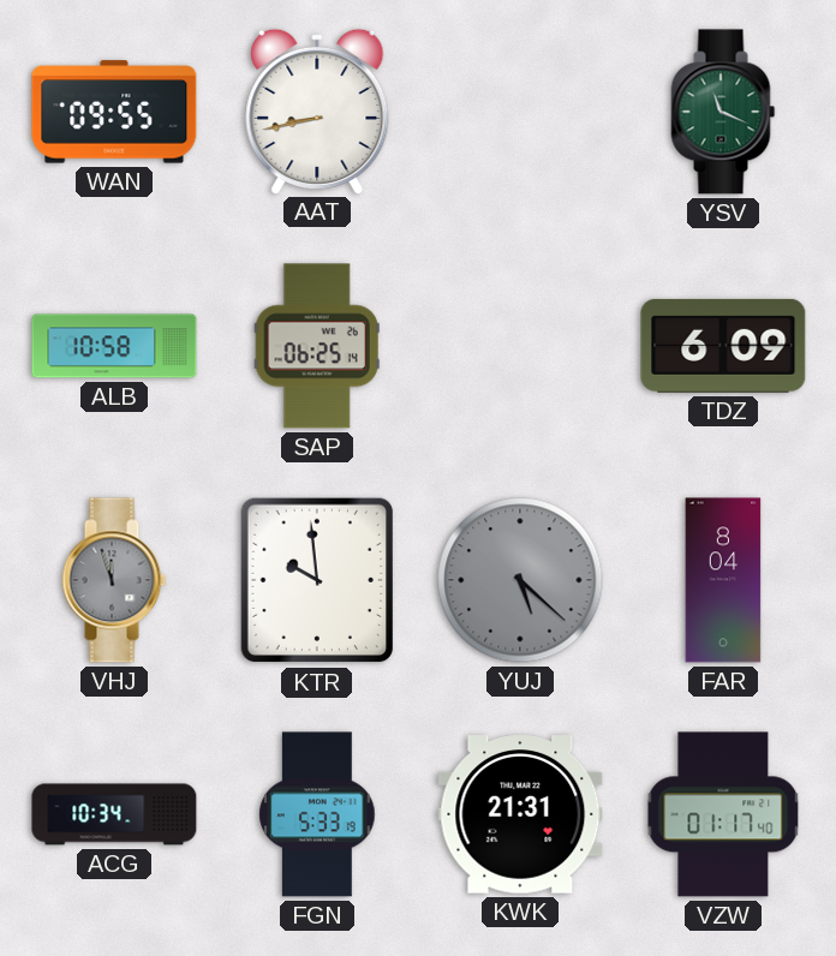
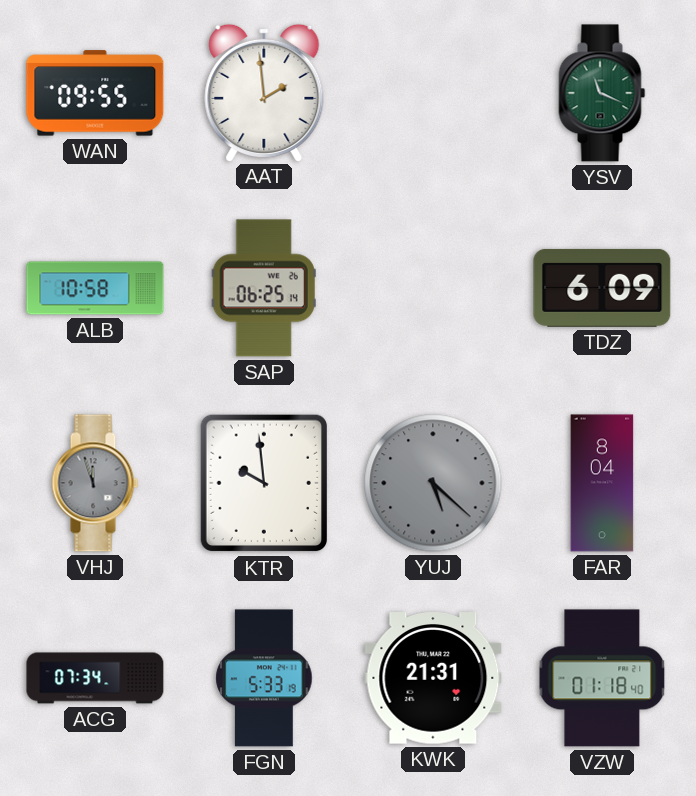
AAT: 8:43 -> 1:59
ACG: 10:34 -> 07:34
VZW: 01:17 -> 01:18
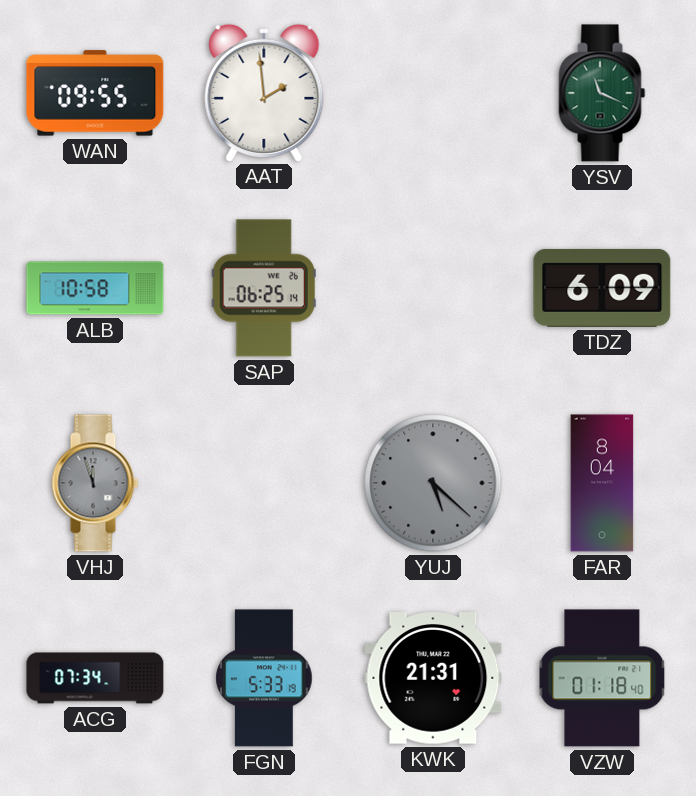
KTR: 9:59 -> none
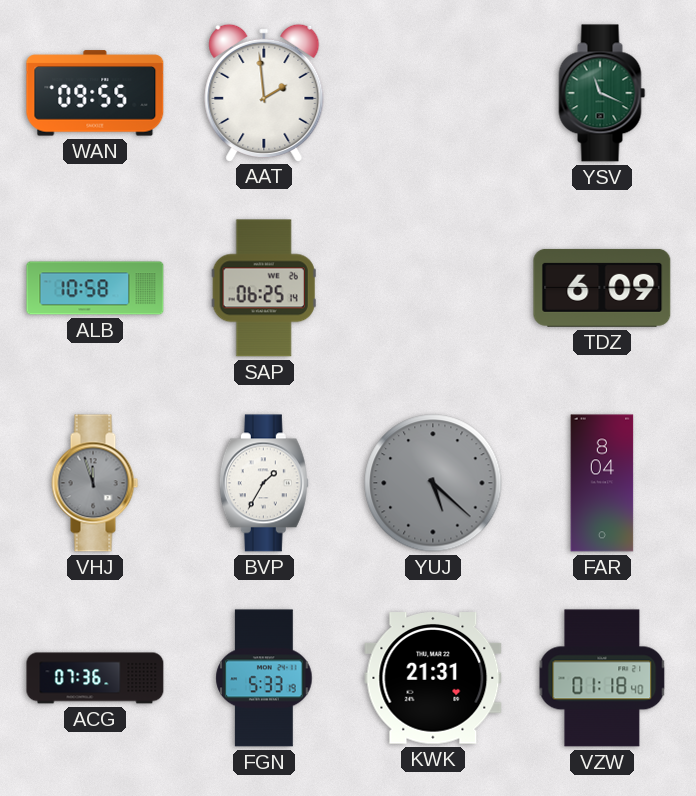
BVP: none -> 1:35
ACG: 07:34 -> 07:36
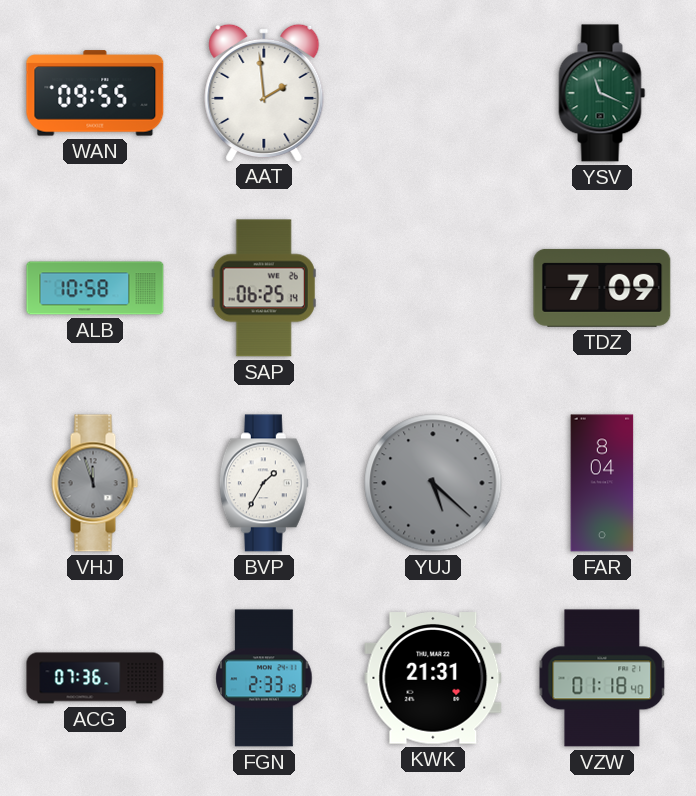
TDZ: 6:09 -> 7:09
FGN: 5:33 -> 2:33
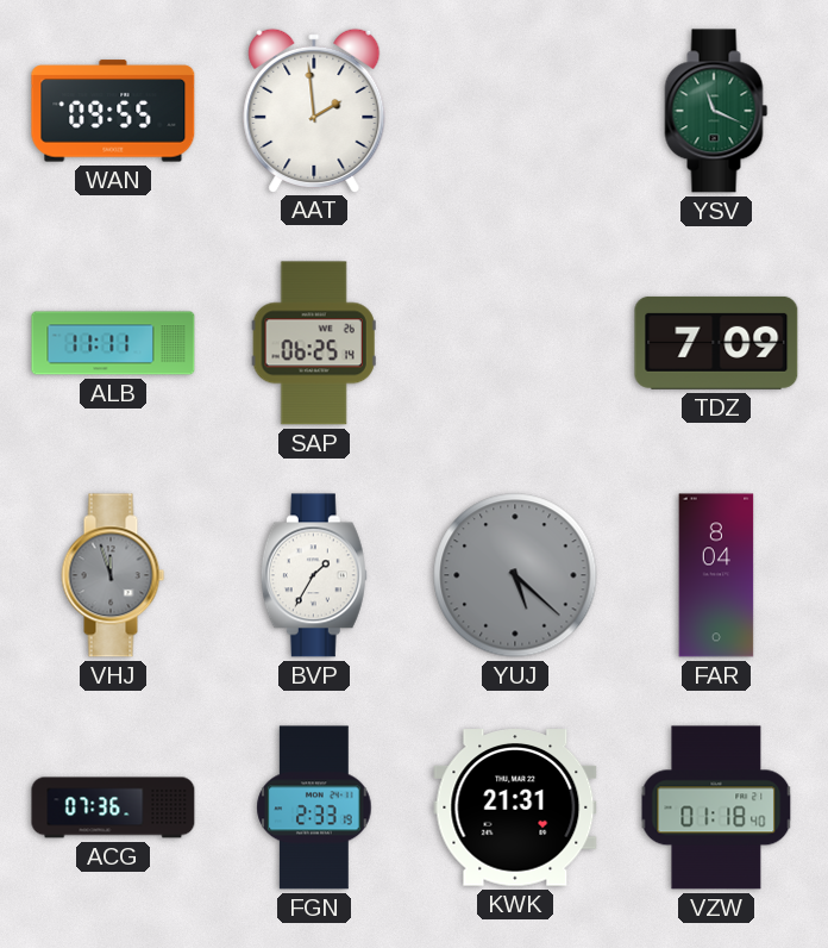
ALB: 10:58 -> 11:11
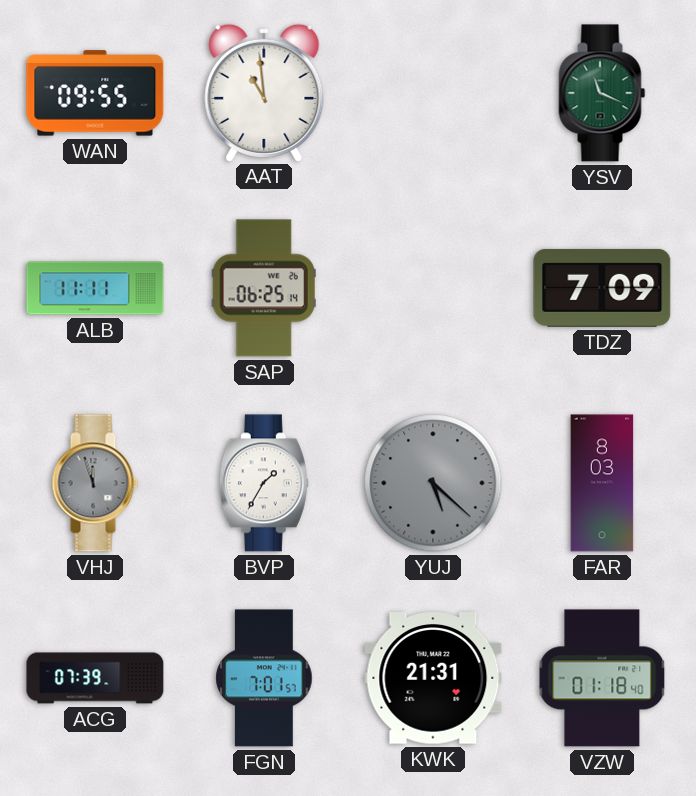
AAT: 1:59 -> 10:59
FAR: 8:04 -> 8:03
ACG: 07:36 -> 07:39
FGN: 2:33 -> 7:01
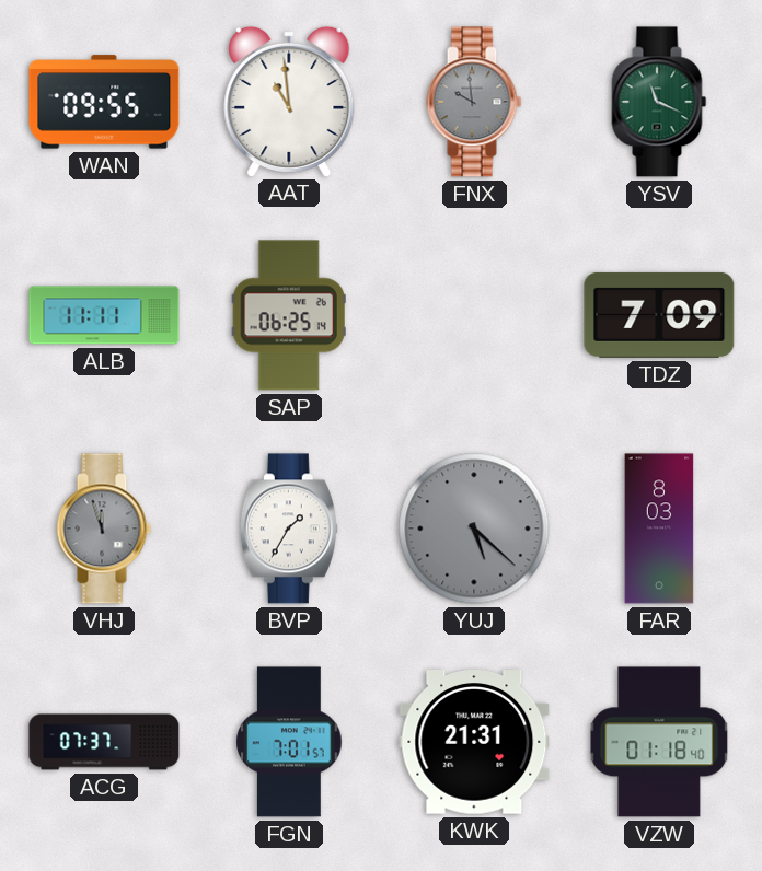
FNX: none -> 9:59
ACG: 07:39 -> 07:37
